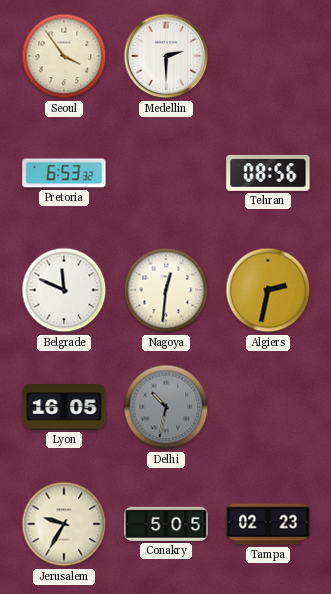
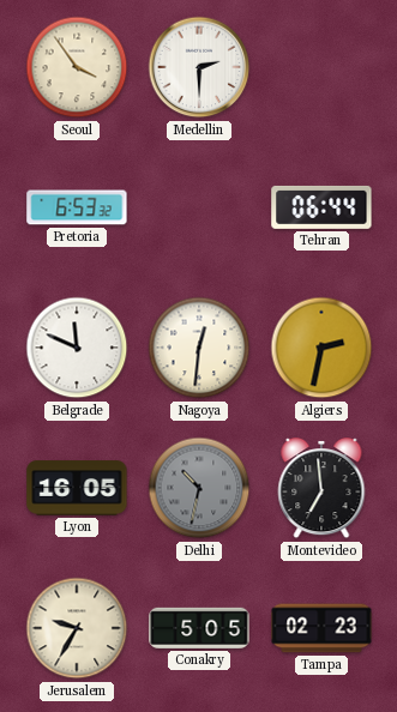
Tehran: 08:56 -> 06:44
Montevideo: none -> 6:59
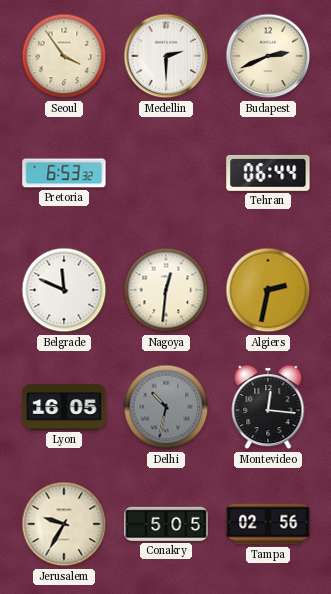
Budapest: none -> 2:41
Montevideo: 6:59 -> 12:16
Tampa: 02:23 -> 02:56
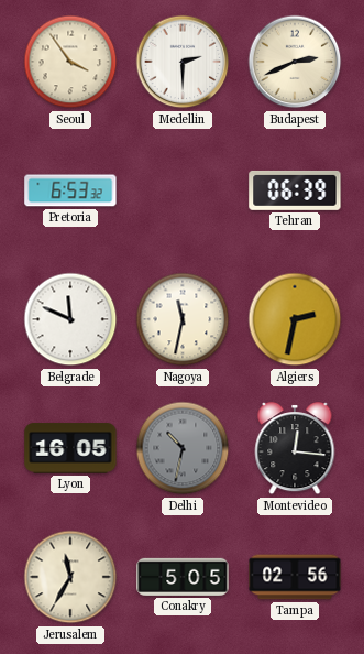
Tehran: 06:44 -> 06:39
Nagoya: 12:31 -> 11:32
Jerusalem: 9:35 -> 11:35
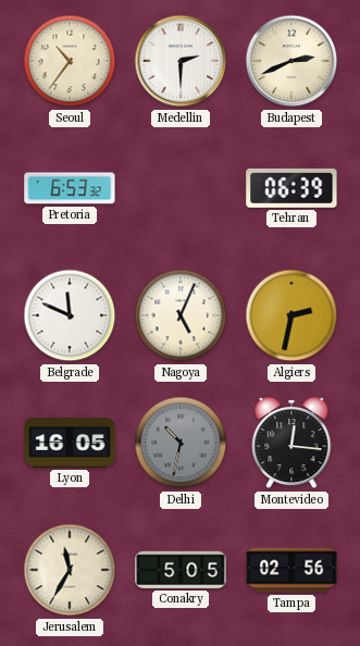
Seoul: 3:54 -> 10:36
Nagoya: 11:32 -> 5:04
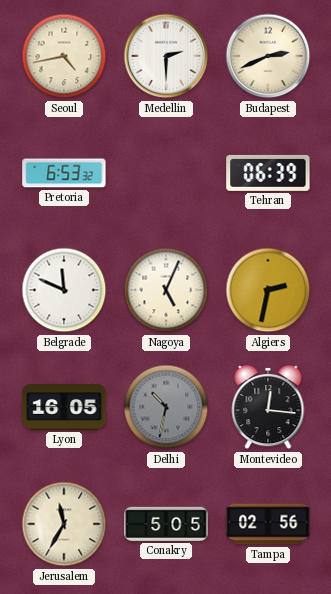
Seoul: 10:36 -> 4:43
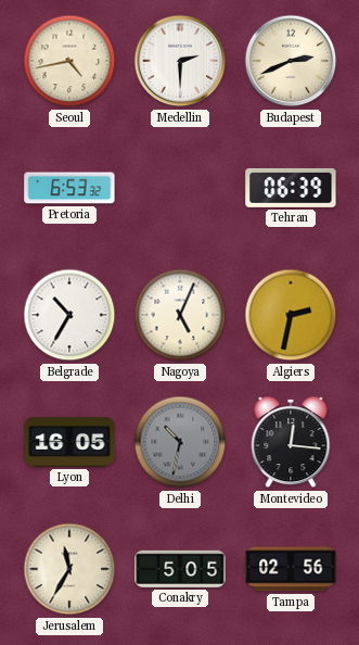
Belgrade: 11:49 -> 10:35
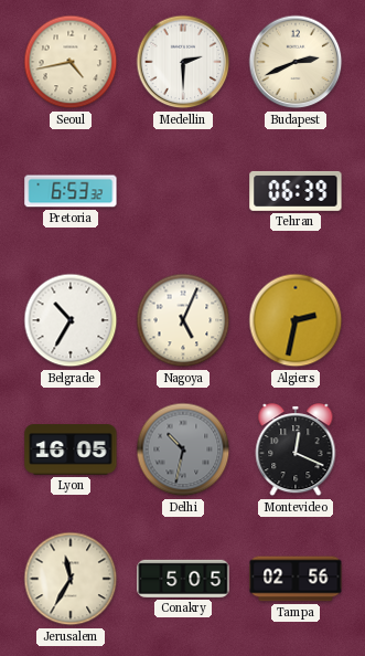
Montevideo: 12:16 -> 12:19
